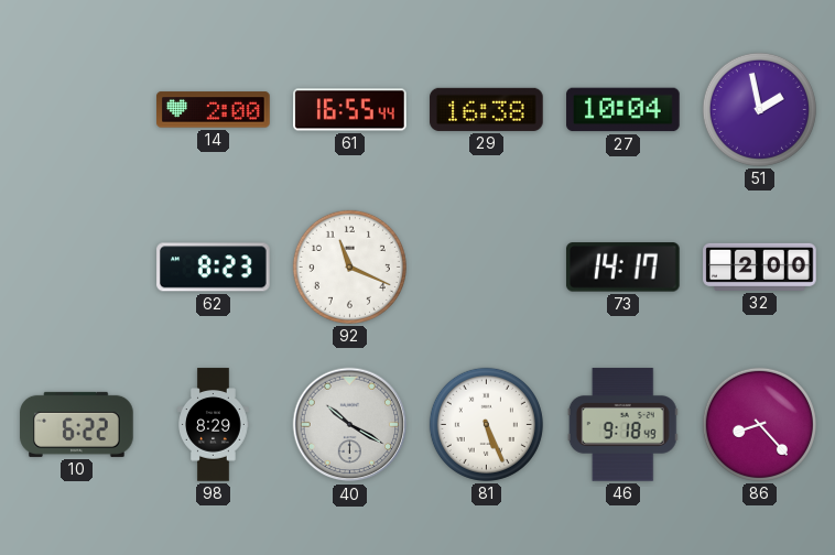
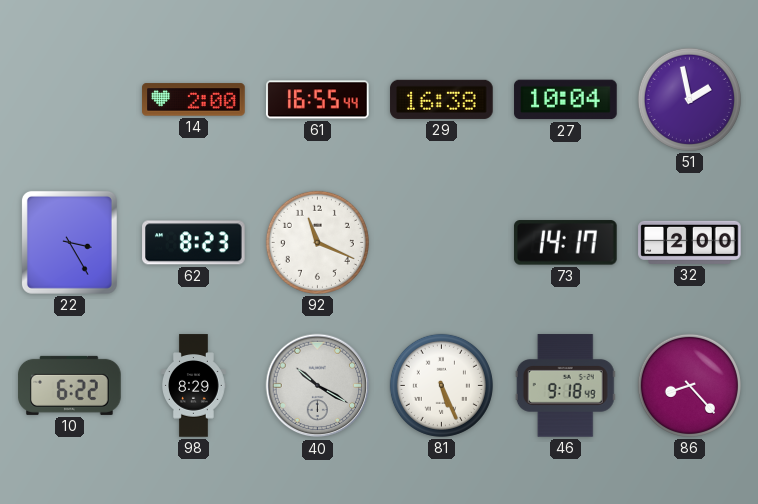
22: none -> 3:25
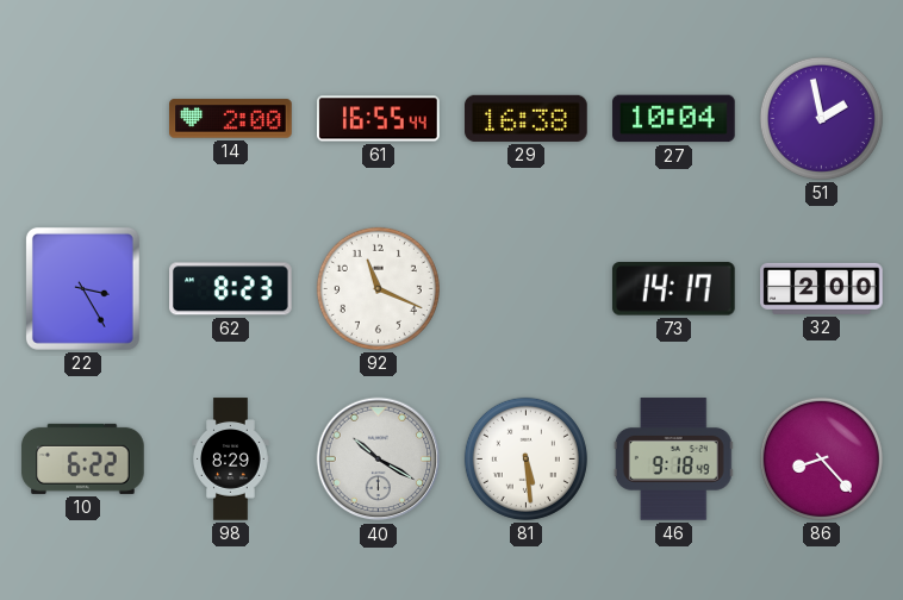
81: 5:26 -> 5:29
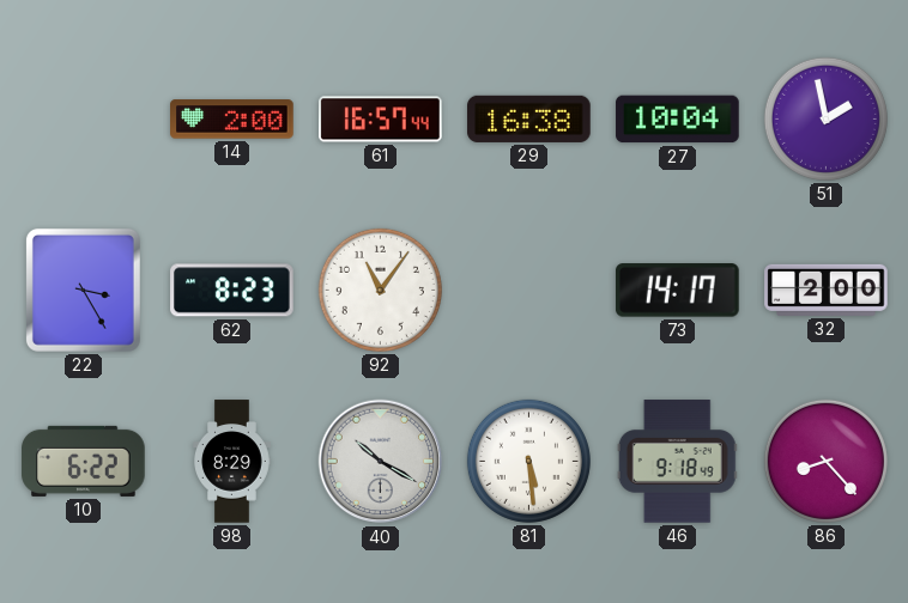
61: 16:55 -> 16:57
92: 11:19 -> 11:06
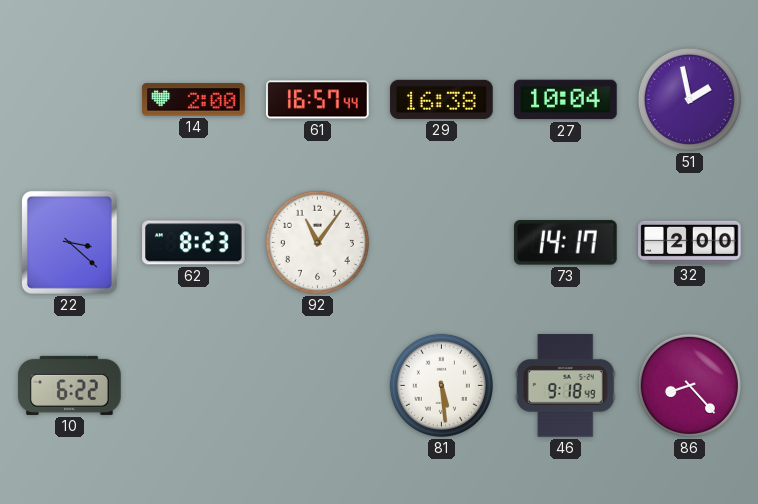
22: 3:25 -> 3:22
98: 8:29 -> none
40: 10:20 -> none
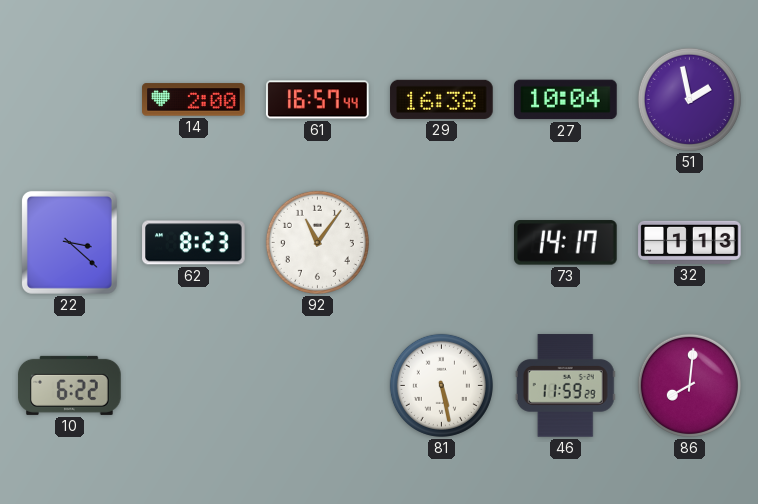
32: 2:00 -> 1:13
81: 5:29 -> 5:28
46: 9:18 -> 11:59
86: 8:23 -> 8:01
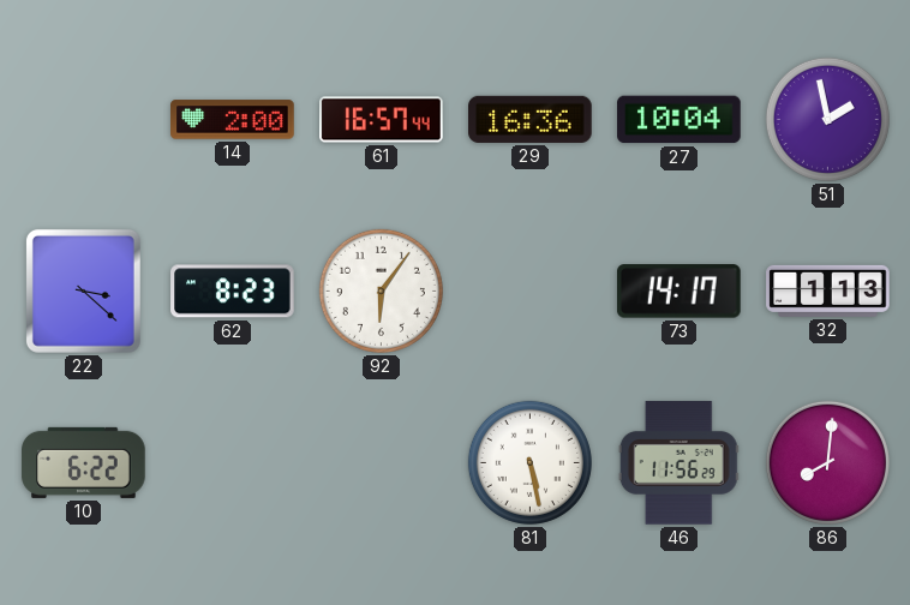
29: 16:38 -> 16:36
92: 11:06 -> 6:06
46: 11:59 -> 11:56
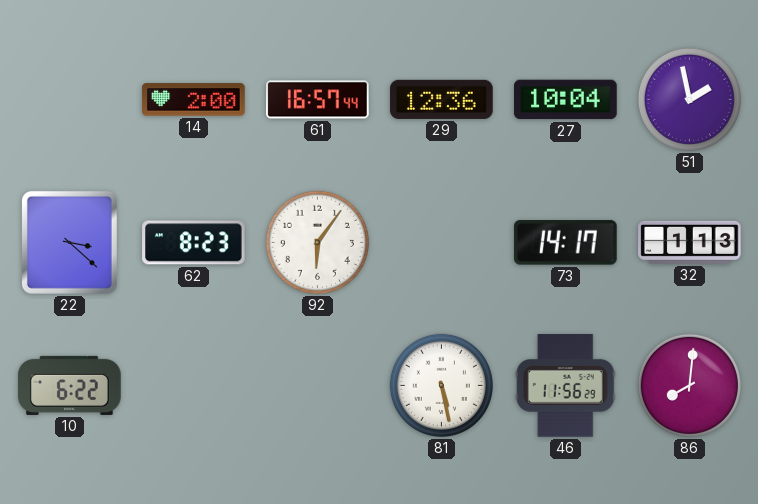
29: 16:36 -> 12:36
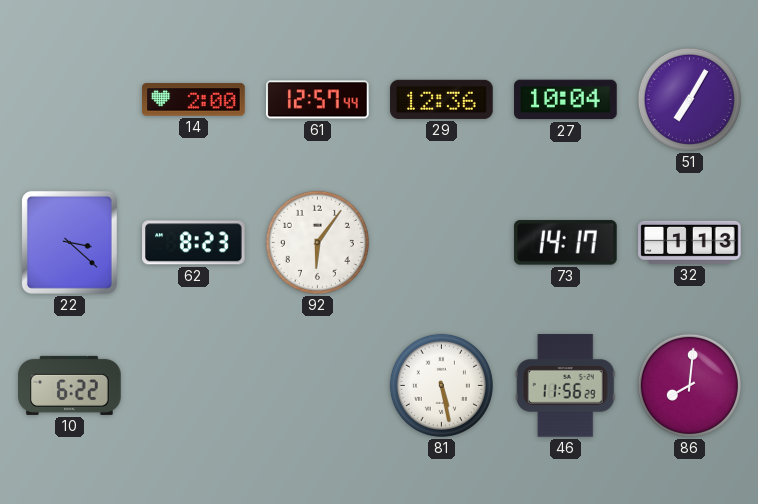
61: 16:57 -> 12:57
51: 1:58 -> 7:05
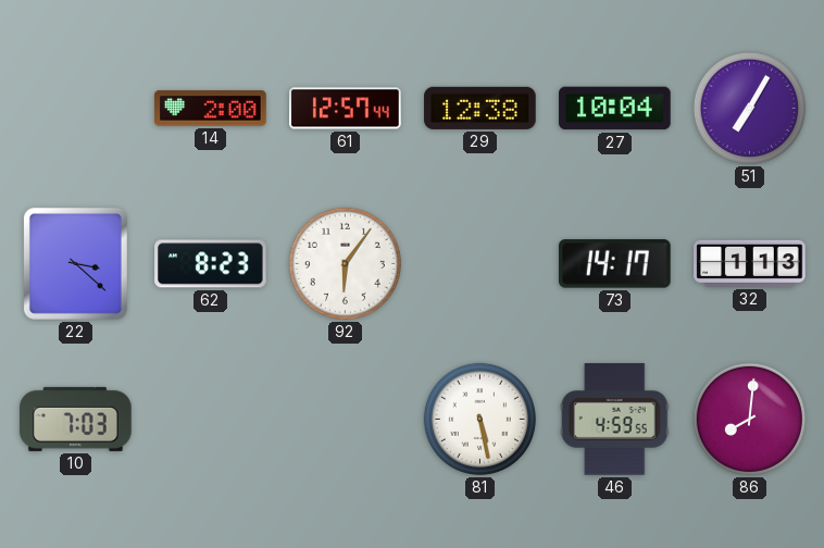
29: 12:36 -> 12:38
10: 6:22 -> 7:03
46: 11:56 -> 4:59
